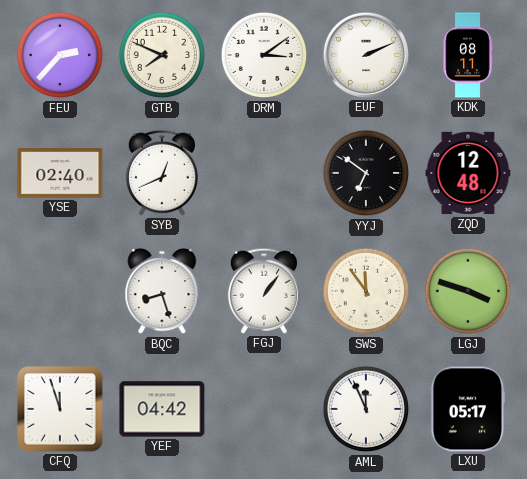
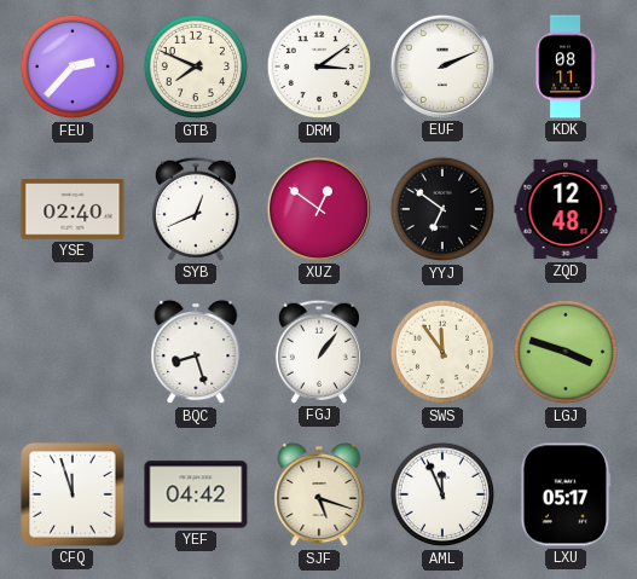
XUZ: none -> 12:51
SJF: none -> 5:18
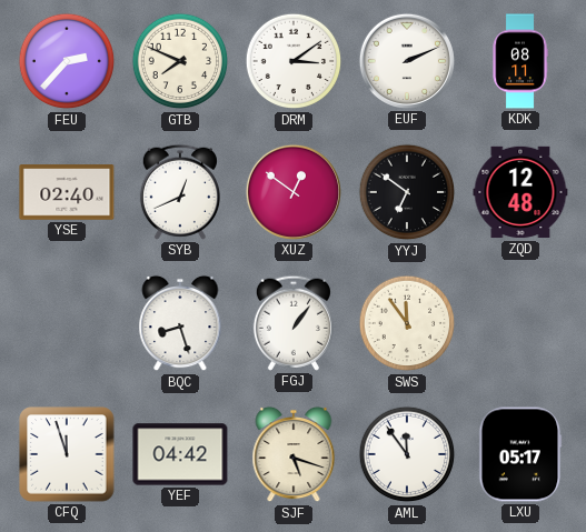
LGJ: 3:48 -> none
AML: 11:56 -> 11:54
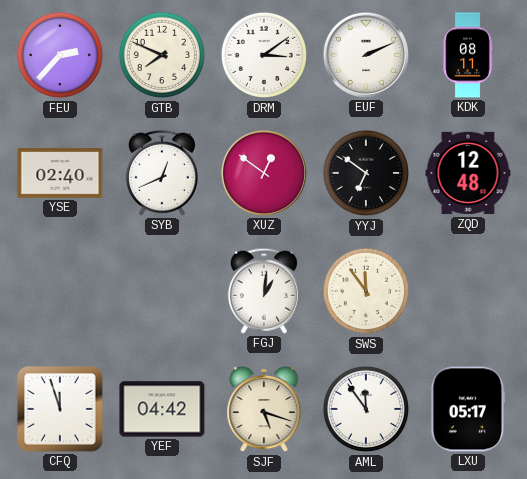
BQC: 8:27 -> none
FGJ: 1:06 -> 1:01
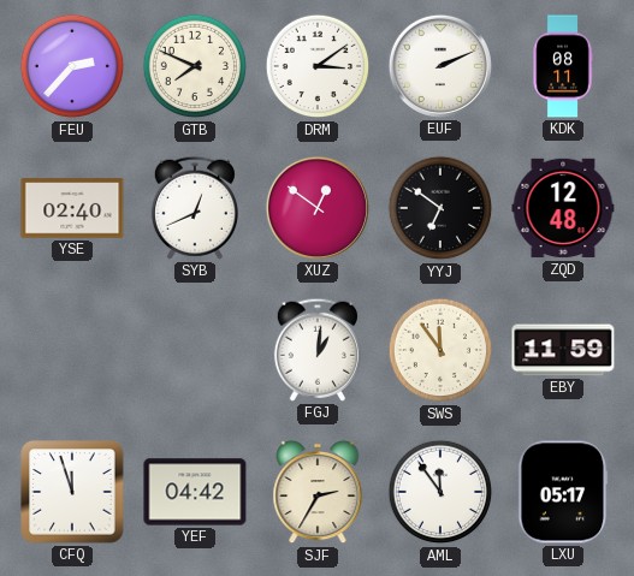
EBY: none -> 11:59
SJF: 5:18 -> 2:35
